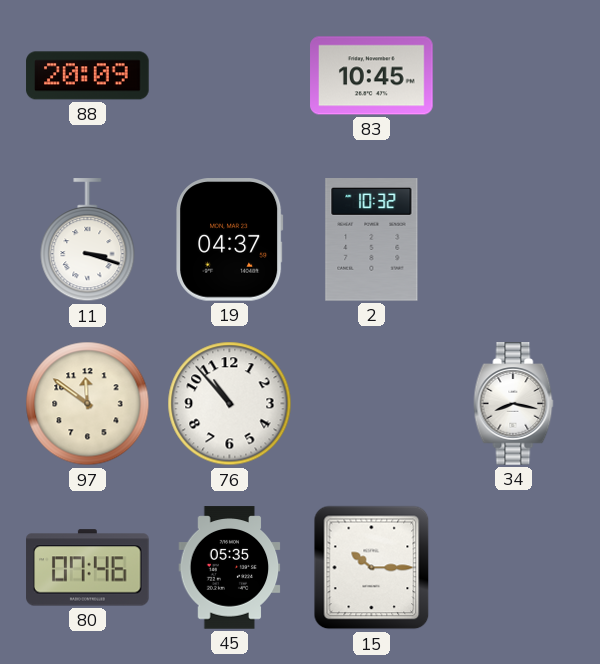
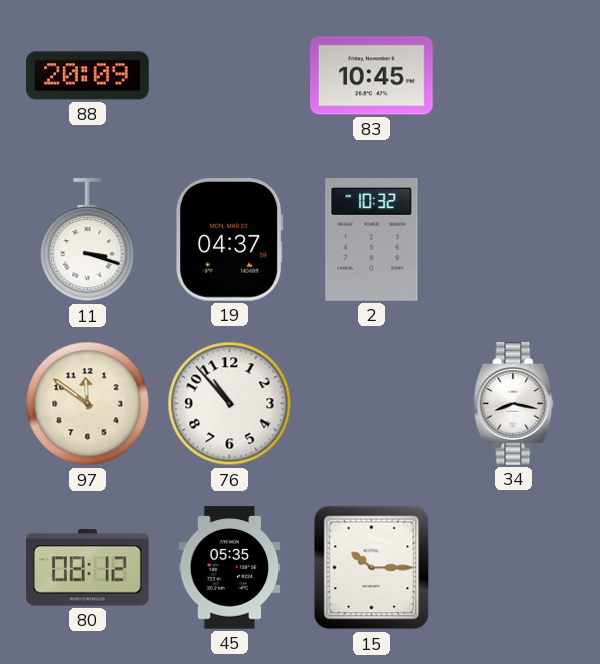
80: 07:46 -> 08:12
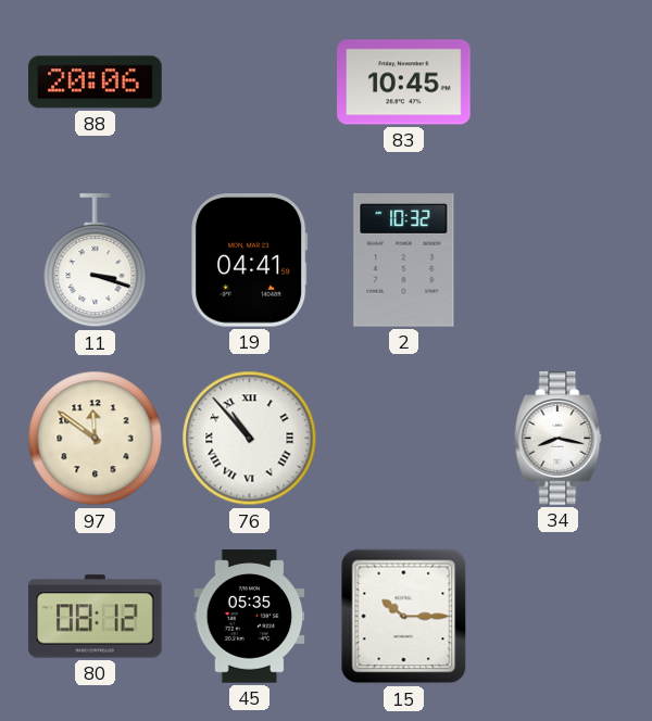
88: 20:09 -> 20:06
19: 04:37 -> 04:41
76 numerals: Arabic -> Roman
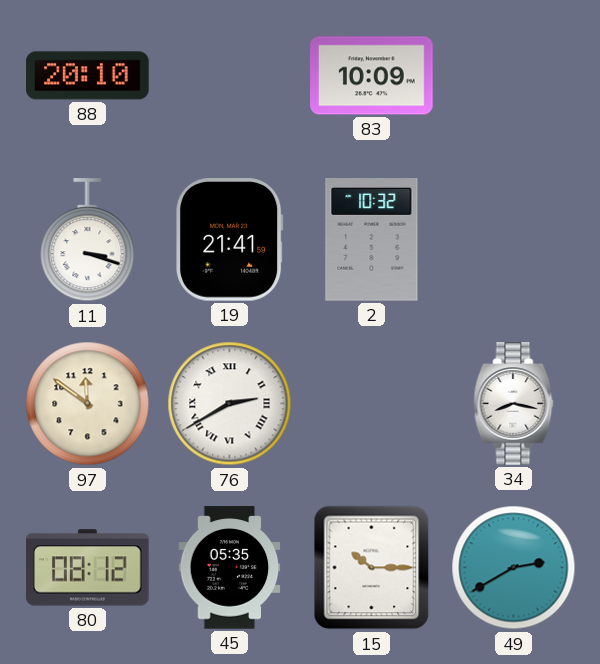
88: 20:06 -> 20:10
83: 10:45 -> 10:09
19: 04:41 -> 21:41
76: 10:53 -> 2:40
49: none -> 2:40
